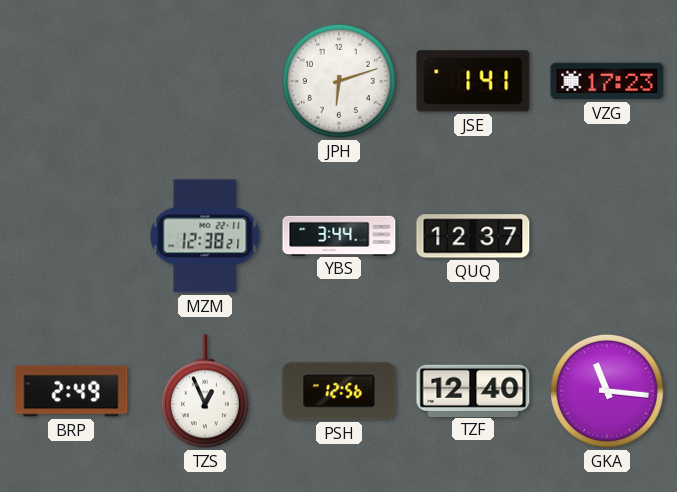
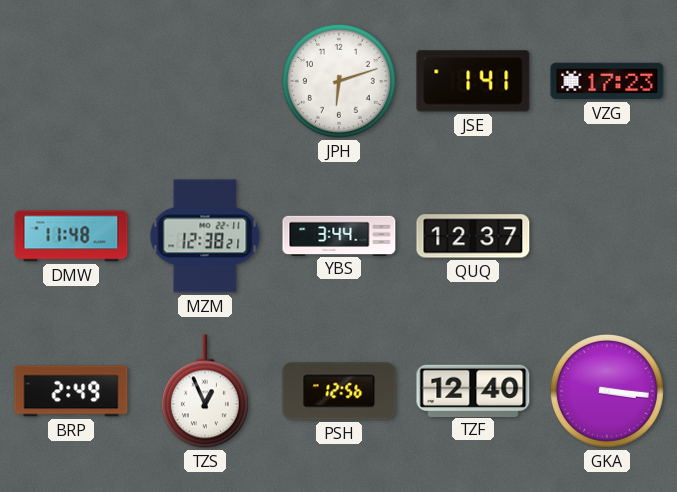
DMW: none -> 11:48
GKA: 11:16 -> 3:16
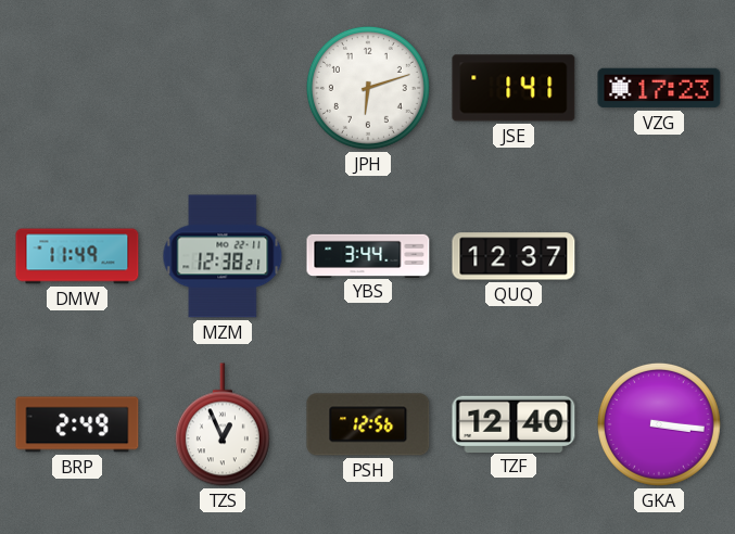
DMW: 11:48 -> 11:49
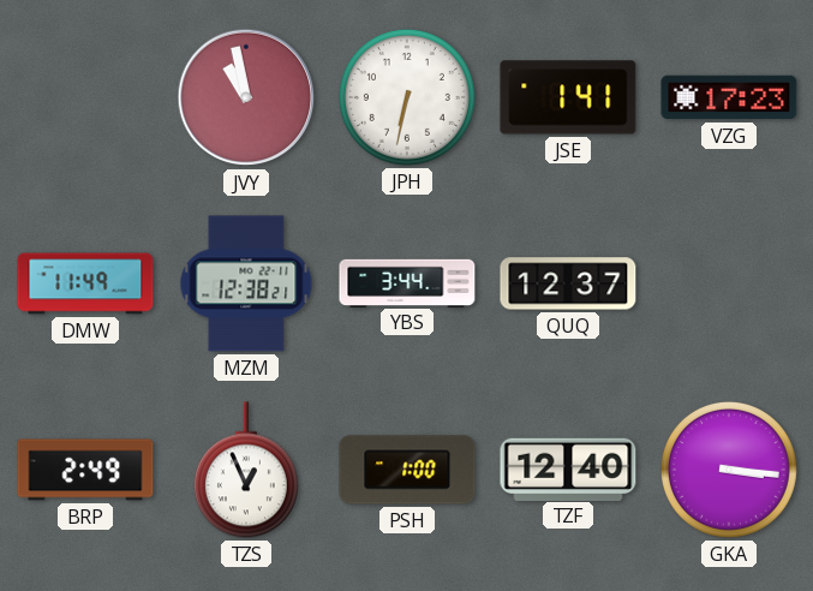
JVY: none -> 10:58
JPH: 6:12 -> 6:32
PSH: 12:56 -> 1:00
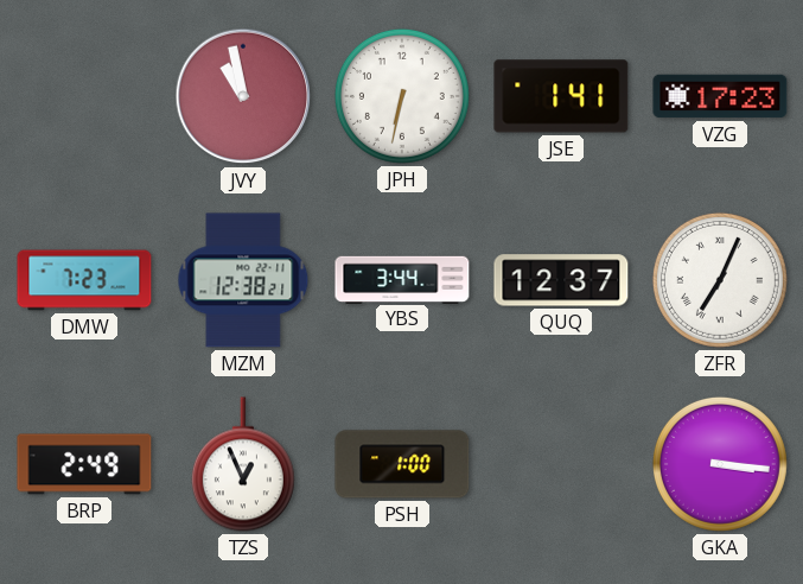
DMW: 11:49 -> 7:23
ZFR: none -> 7:04
TZF: 12:40 -> none
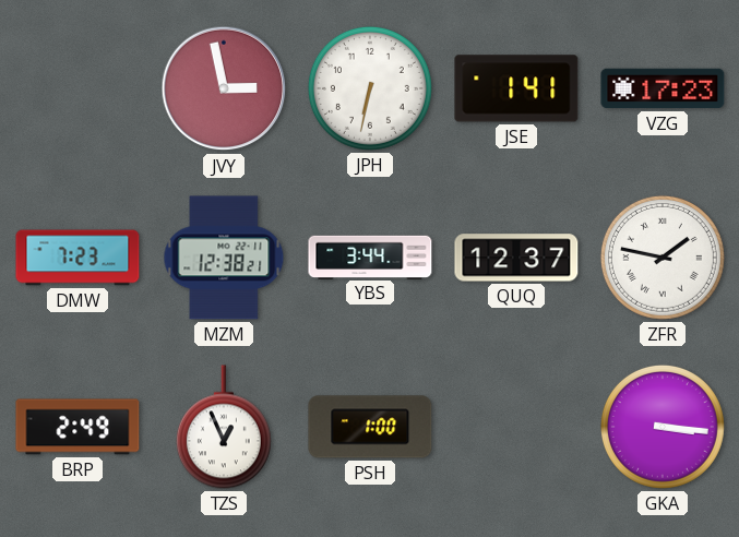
JVY: 10:58 -> 2:58
ZFR: 7:04 -> 1:47
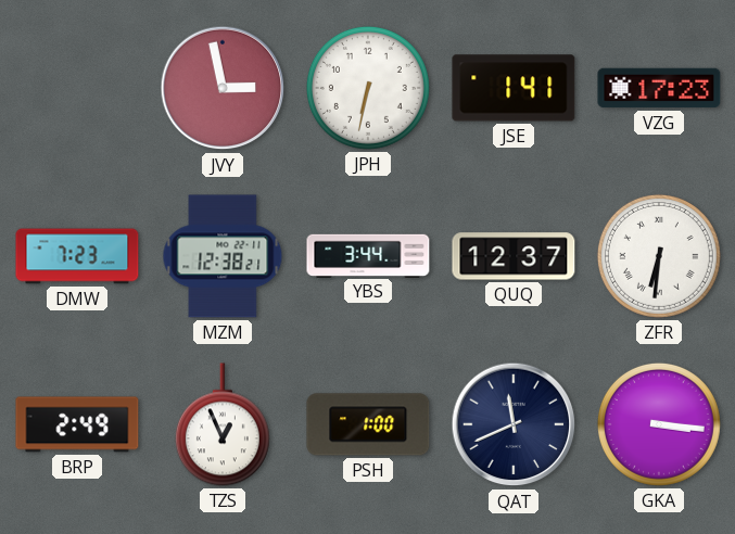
ZFR: 1:47 -> 6:31
QAT: none -> 11:41
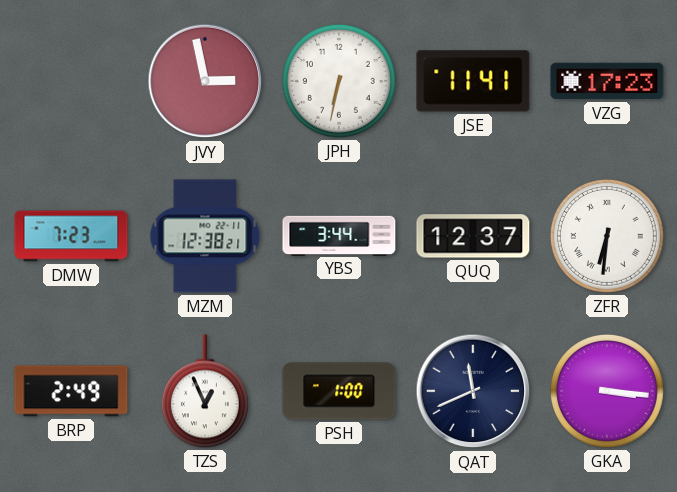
JSE: 1:41 -> 11:41
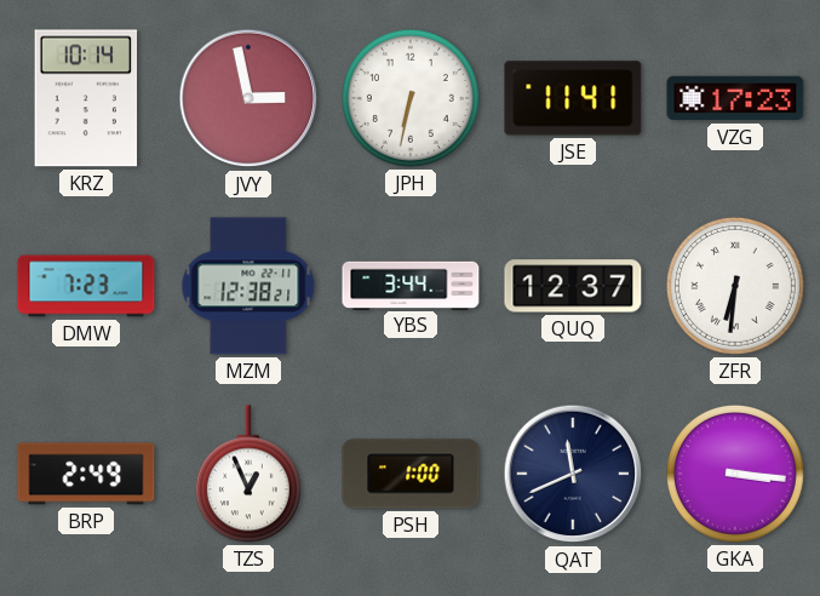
KRZ: none -> 10:14
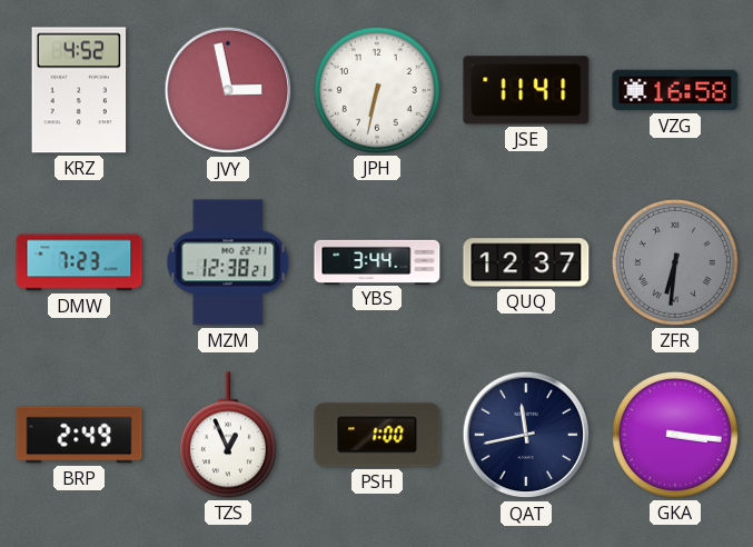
KRZ: 10:14 -> 4:52
VZG: 17:23 -> 16:58
ZFR dial: white -> grey
QAT: 11:41 -> 11:43
